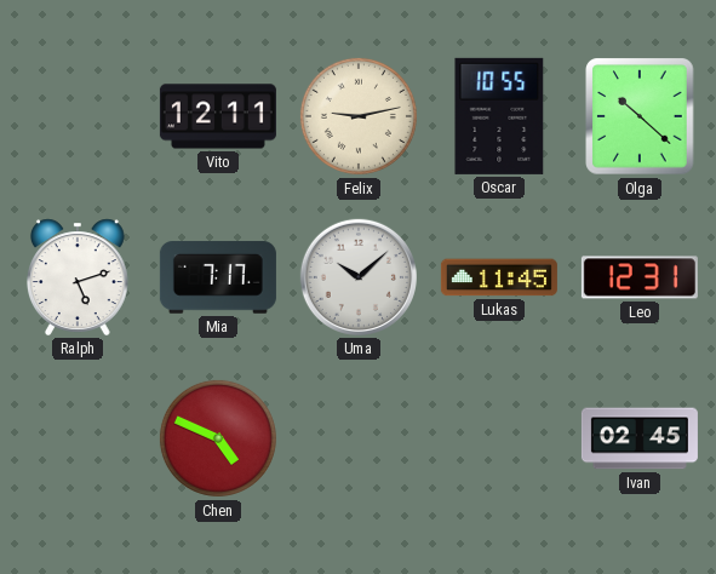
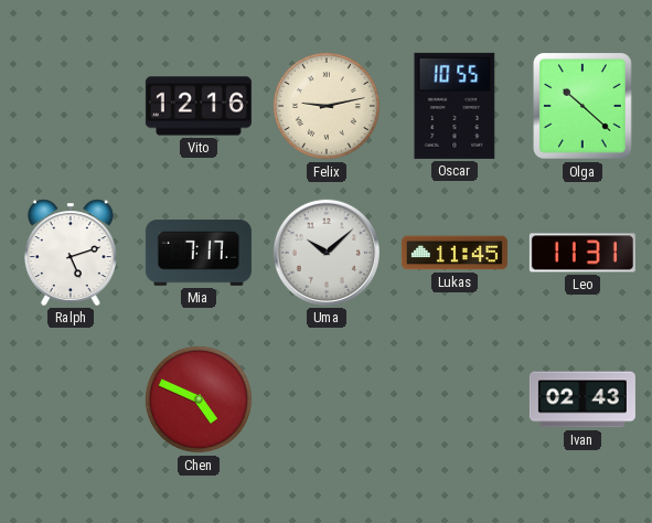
Vito: 12:11 -> 12:16
Leo: 12:31 -> 11:31
Ivan: 02:45 -> 02:43
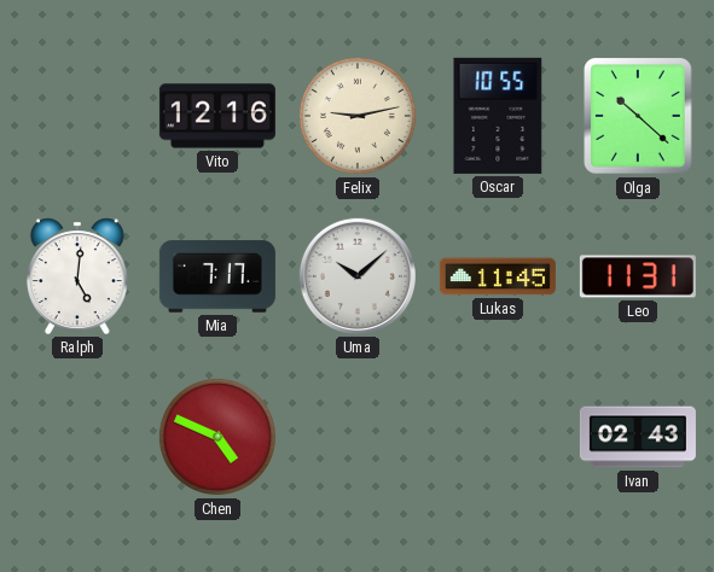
Ralph: 5:12 -> 5:01
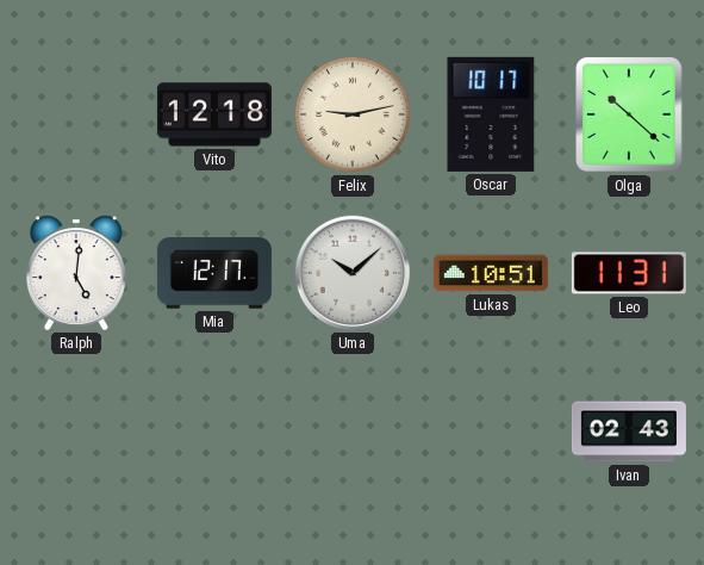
Vito: 12:16 -> 12:18
Oscar: 10:55 -> 10:17
Mia: 7:17 -> 12:17
Lukas: 11:45 -> 10:51
Chen: 4:49 -> none
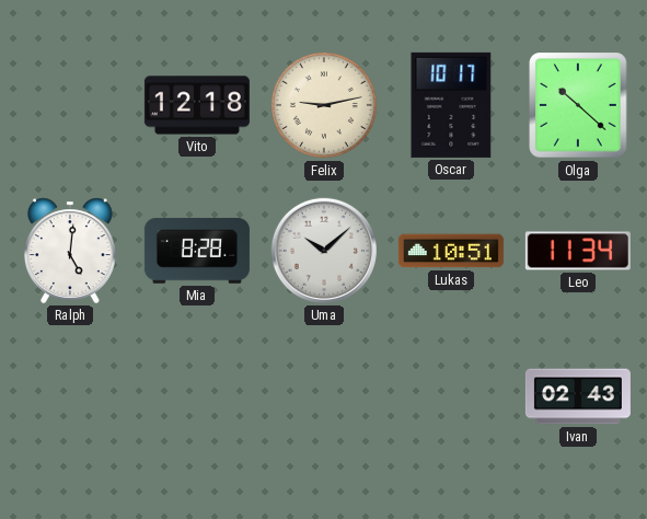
Mia: 12:17 -> 8:28
Leo: 11:31 -> 11:34
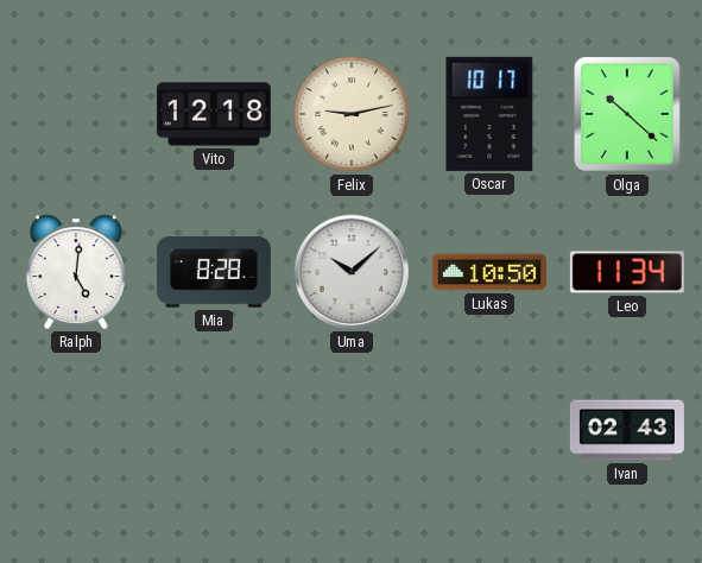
Lukas: 10:51 -> 10:50
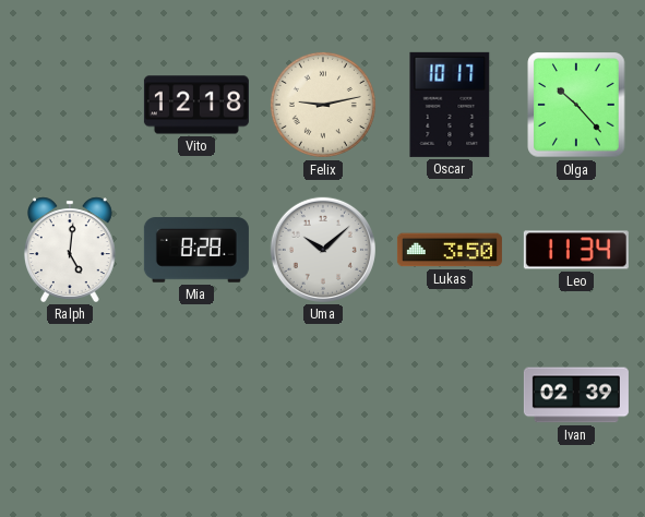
Olga: 10:22 -> 10:23
Lukas: 10:50 -> 3:50
Ivan: 02:43 -> 02:39
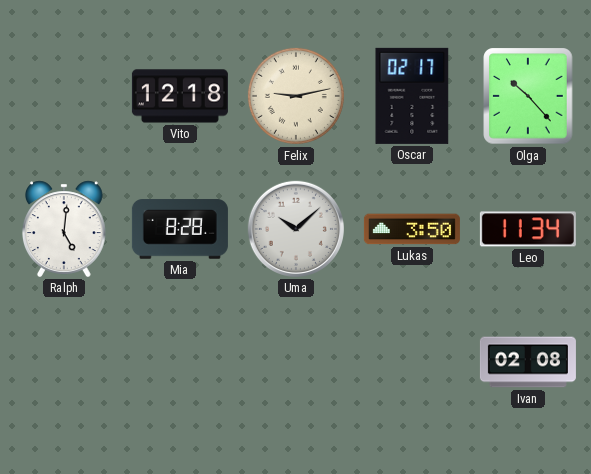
Oscar: 10:17 -> 02:17
Ivan: 02:39 -> 02:08
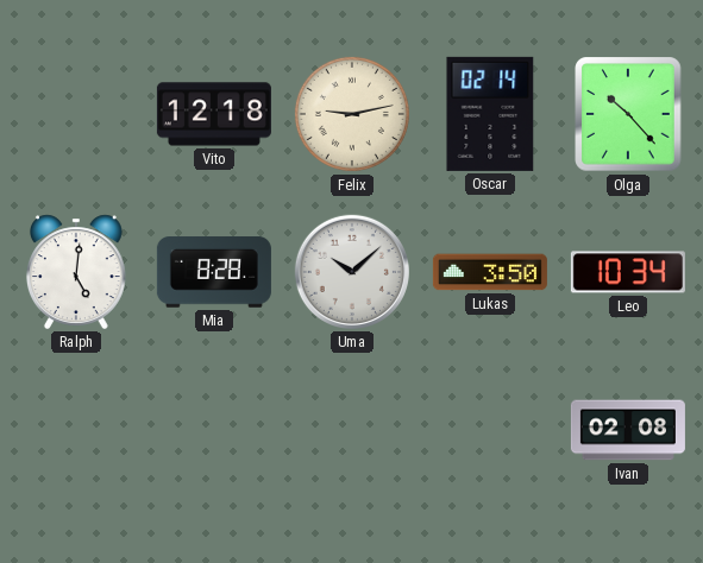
Oscar: 02:17 -> 02:14
Leo: 11:34 -> 10:34
